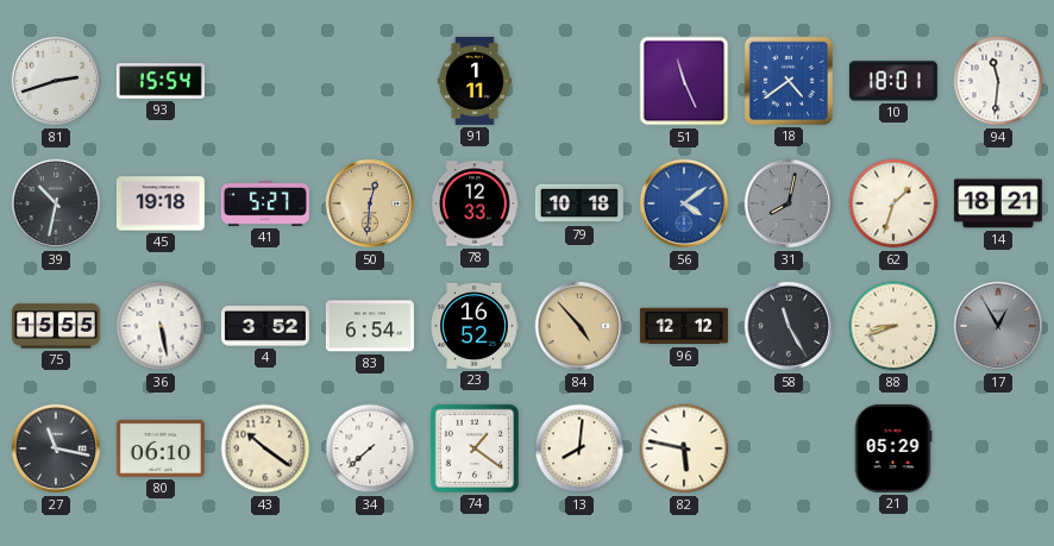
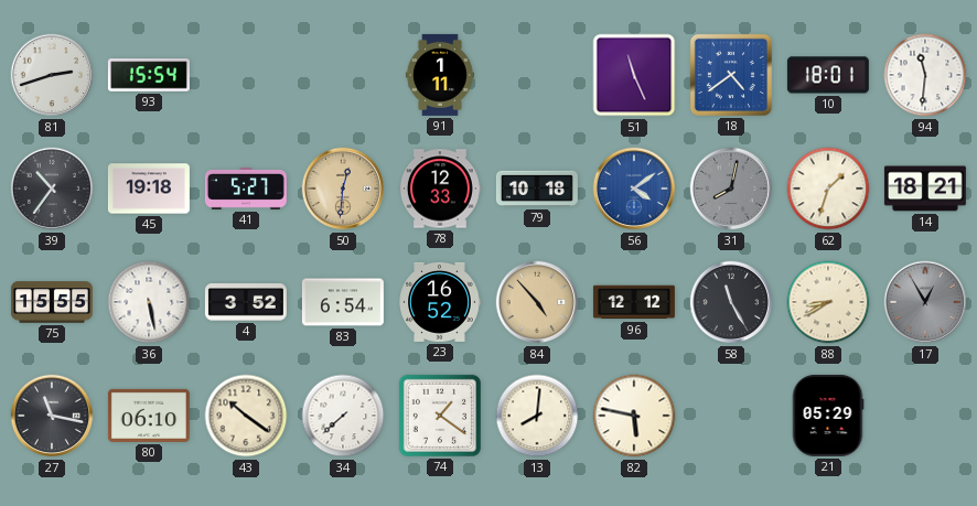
39: 10:32 -> 10:36
88: 8:42 -> 8:40
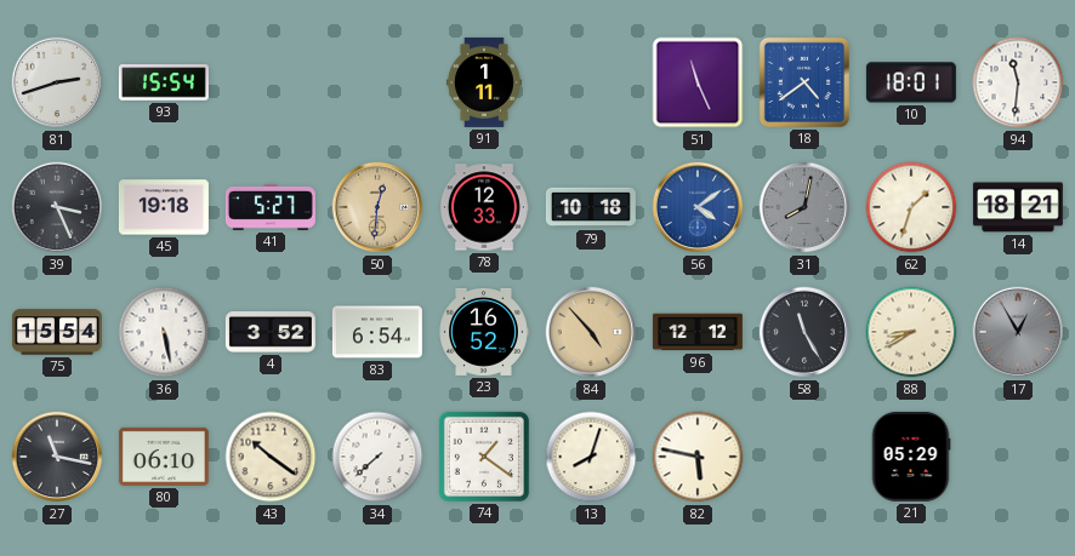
39: 10:36 -> 3:26
75: 15:55 -> 15:54
13: 8:01 -> 8:03
